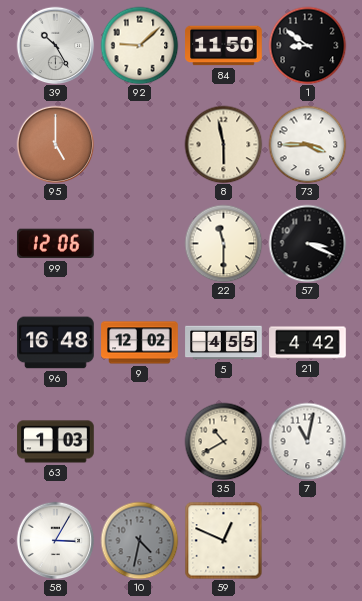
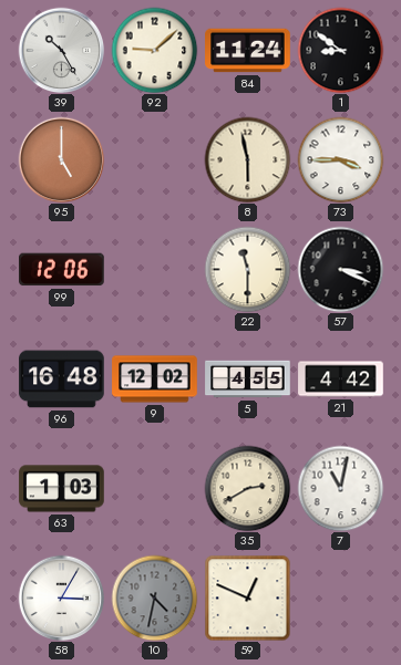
84: 11:50 -> 11:24
35: 10:40 -> 2:40
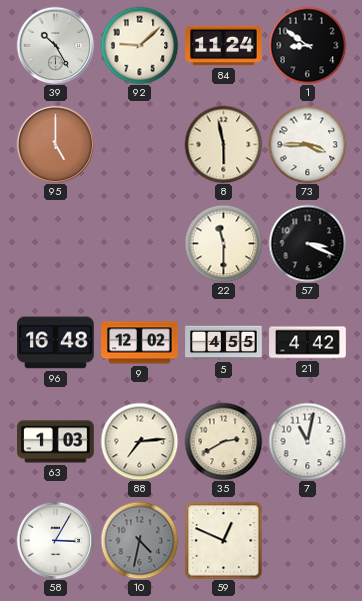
99: 12:06 -> none
88: none -> 7:14
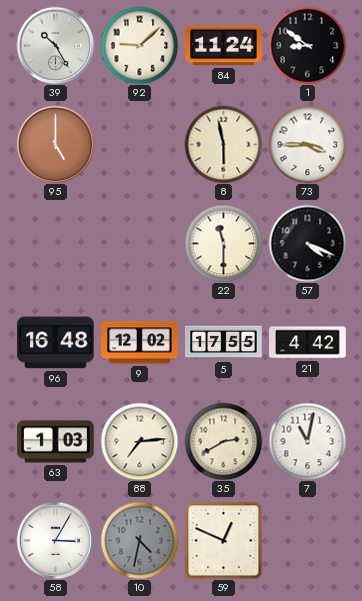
57: 3:19 -> 4:19
5: 4:55 -> 17:55
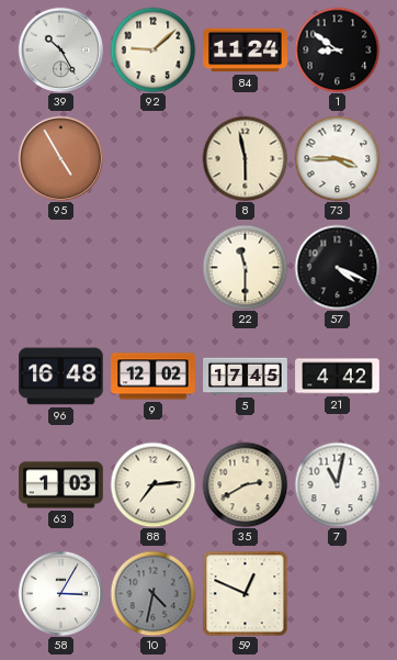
95: 5:00 -> 4:55
5: 17:55 -> 17:45
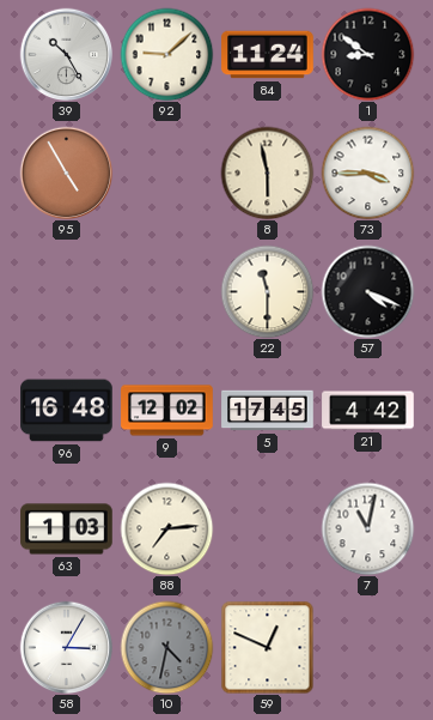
35: 2:40 -> none
